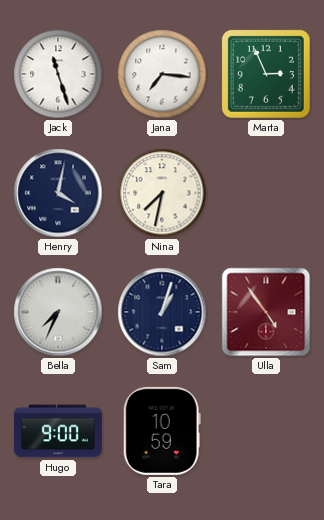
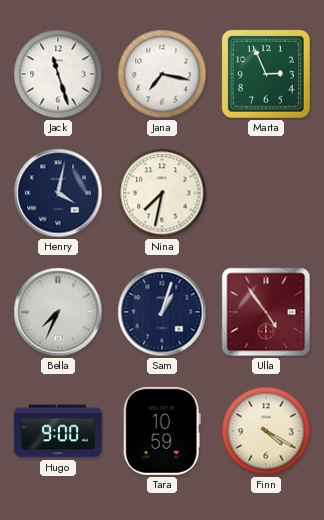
Jana: 7:16 -> 7:17
Finn: none -> 4:20
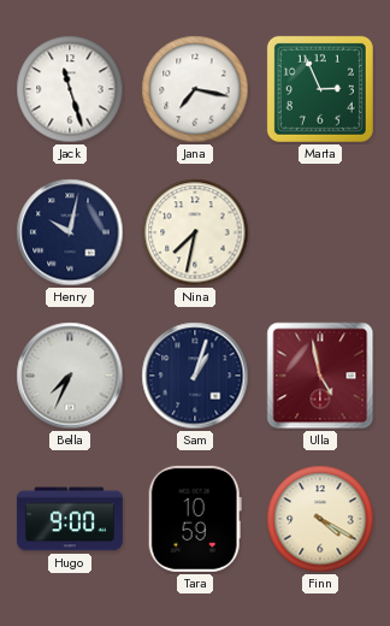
Henry: 4:02 -> 10:02
Ulla: 4:54 -> 4:58
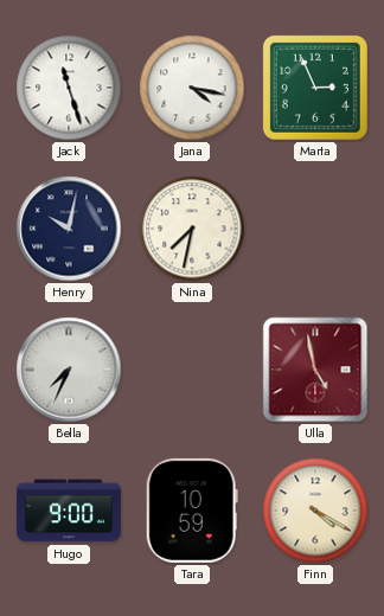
Jana: 7:17 -> 4:17
Sam: 1:03 -> none
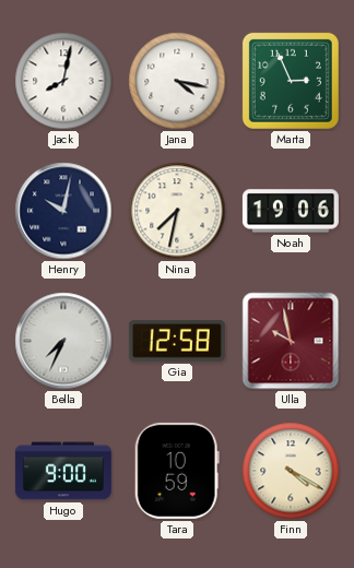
Jack: 11:27 -> 8:02
Noah: none -> 19:06
Gia: none -> 12:58
Ulla: 4:58 -> 9:58
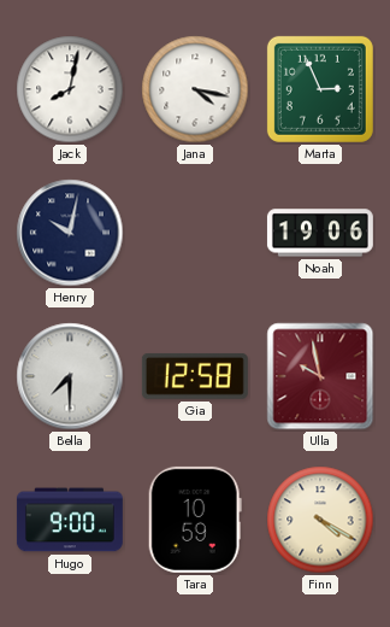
Nina: 7:32 -> none
Bella: 7:34 -> 7:30
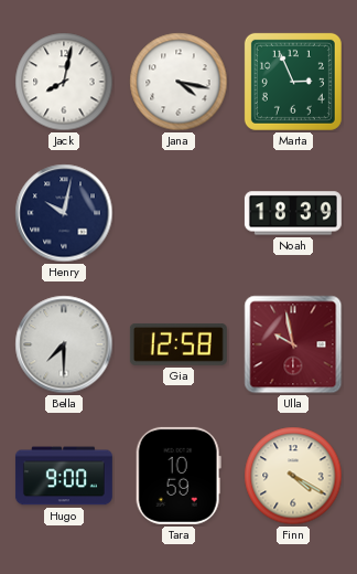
Noah: 19:06 -> 18:39
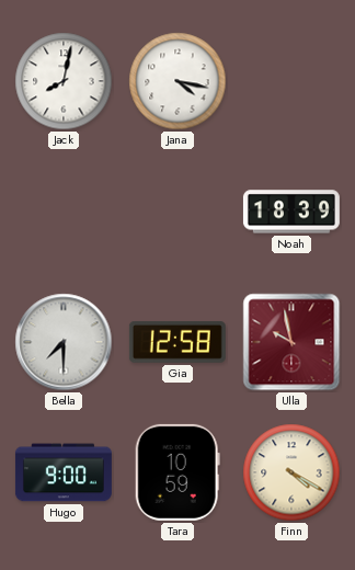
Marta: 2:56 -> none
Henry: 10:02 -> none
